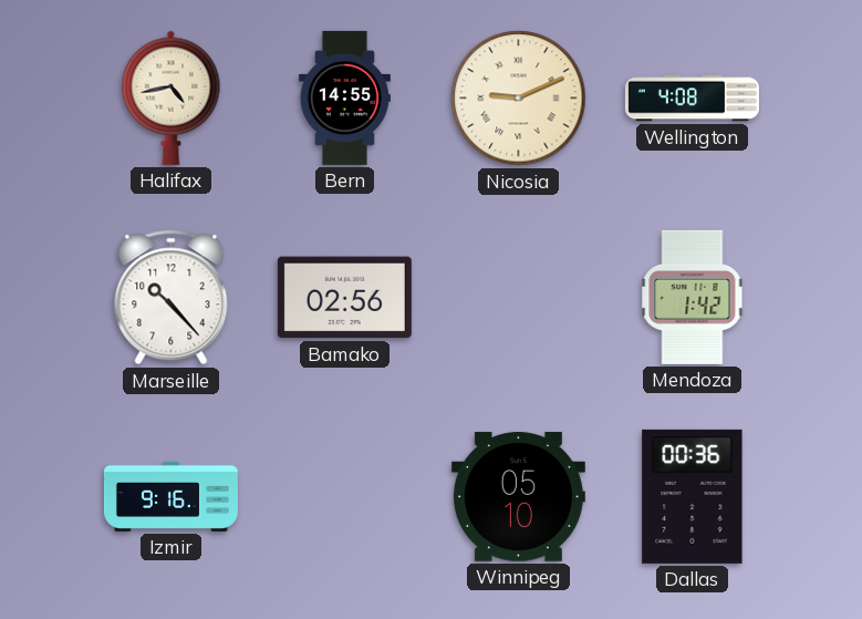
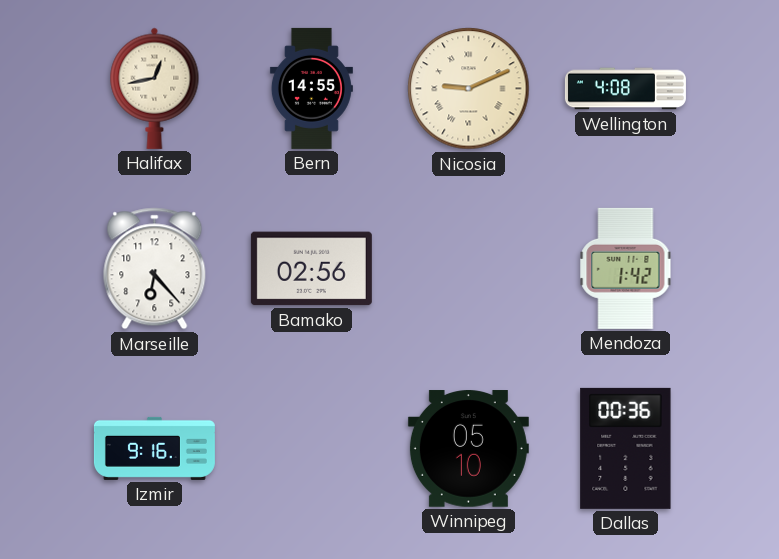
Halifax: 4:43 -> 12:43
Marseille: 10:23 -> 6:23
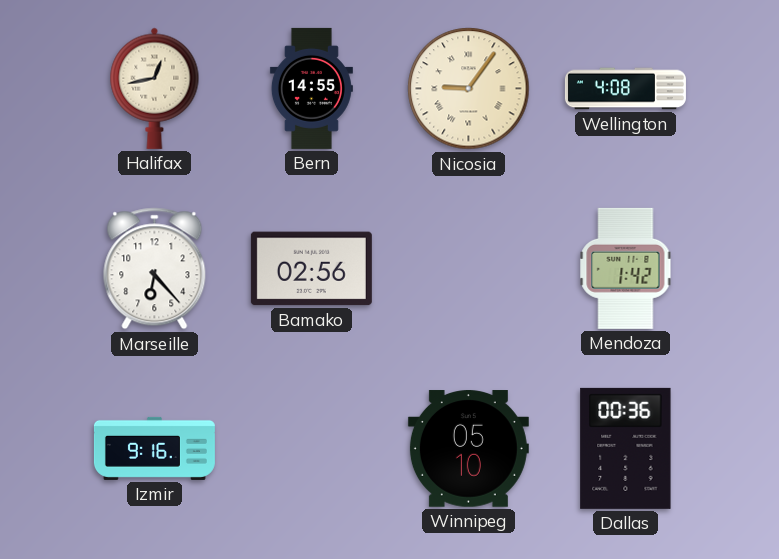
Nicosia: 9:11 -> 9:06
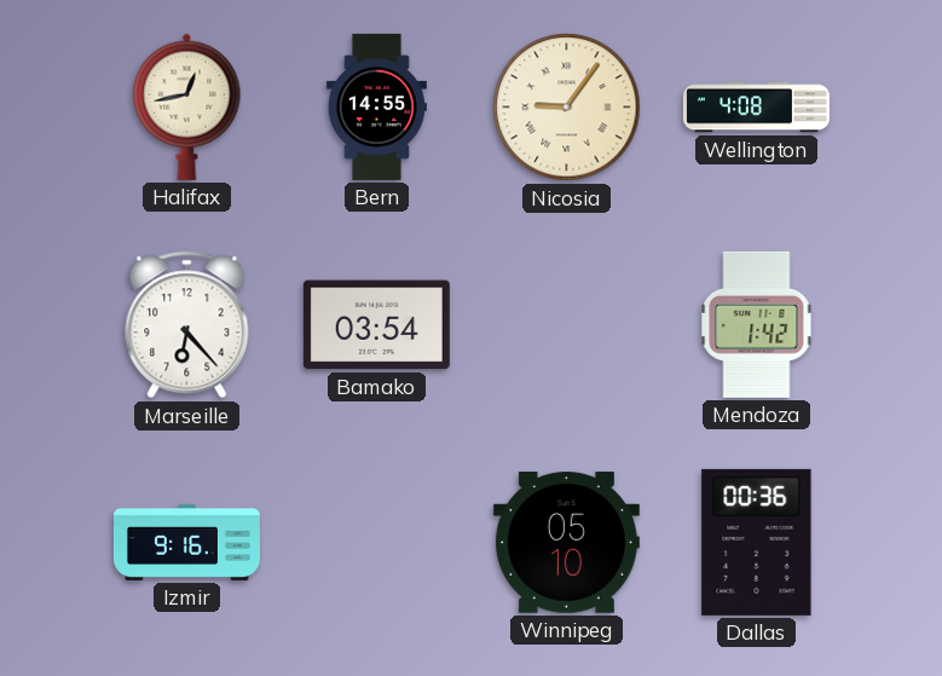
Bamako: 02:56 -> 03:54
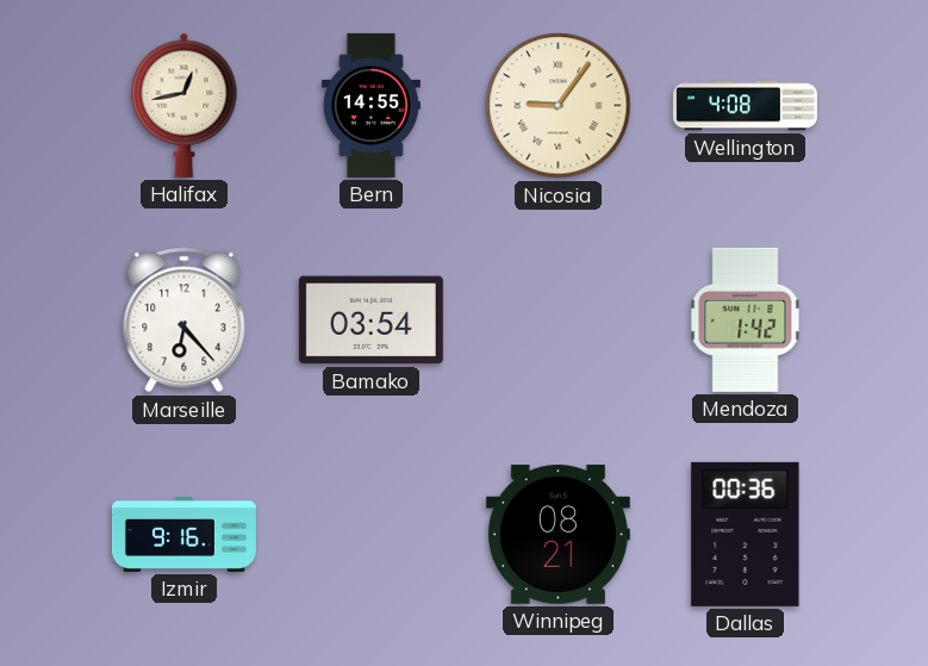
Winnipeg: 05:10 -> 08:21
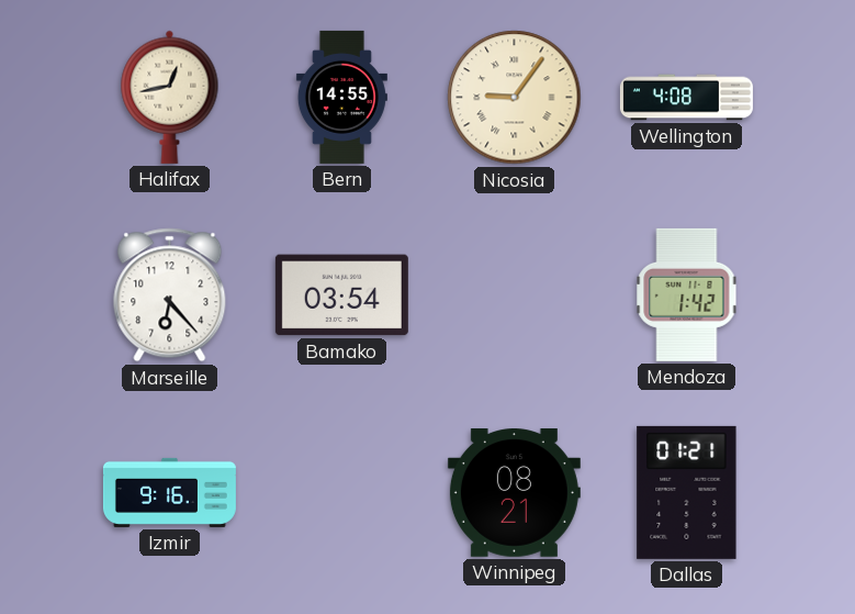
Dallas: 00:36 -> 01:21
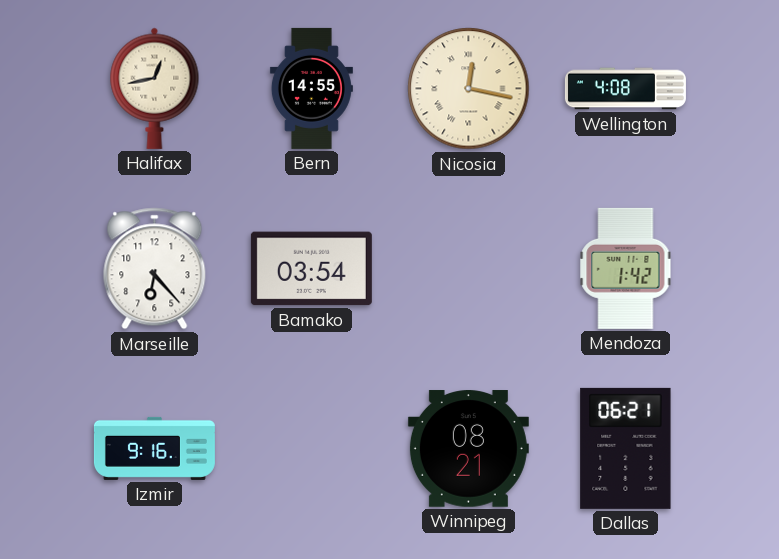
Nicosia: 9:06 -> 12:17
Dallas: 01:21 -> 06:21
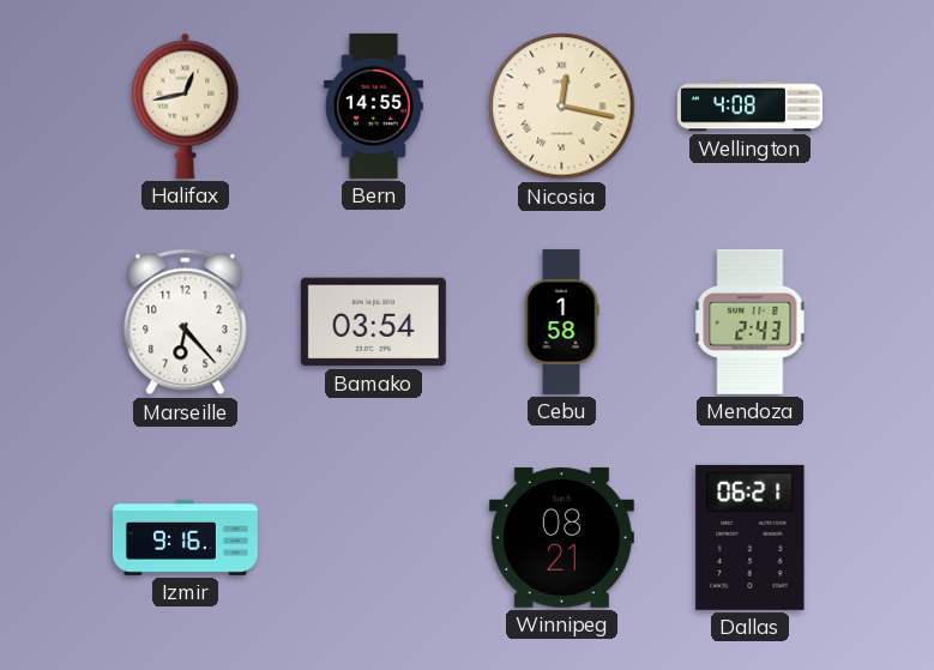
Cebu: none -> 1:58
Mendoza: 1:42 -> 2:43
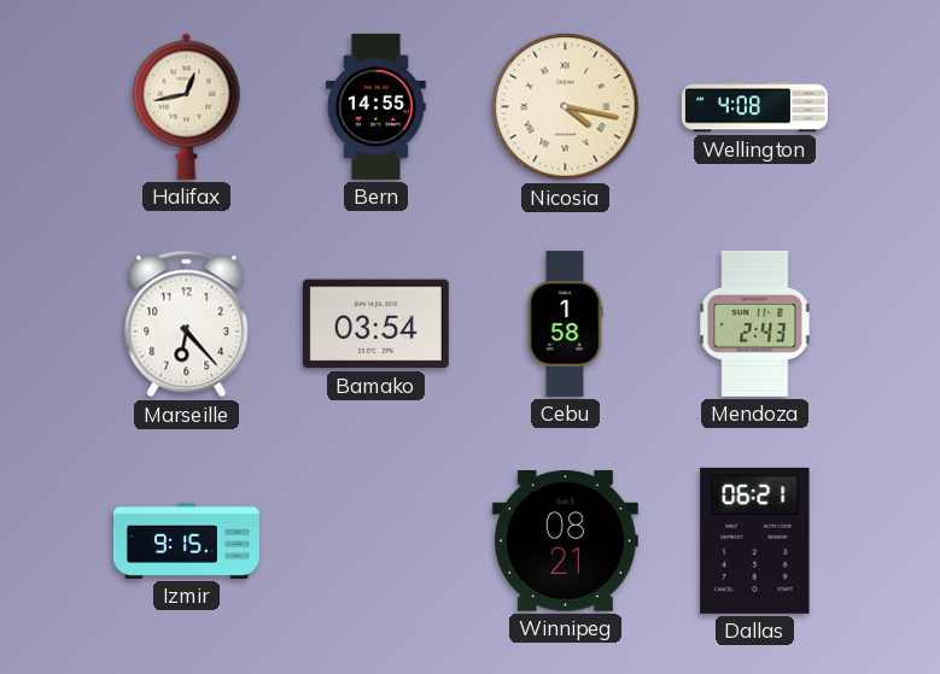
Nicosia: 12:17 -> 4:17
Izmir: 9:16 -> 9:15
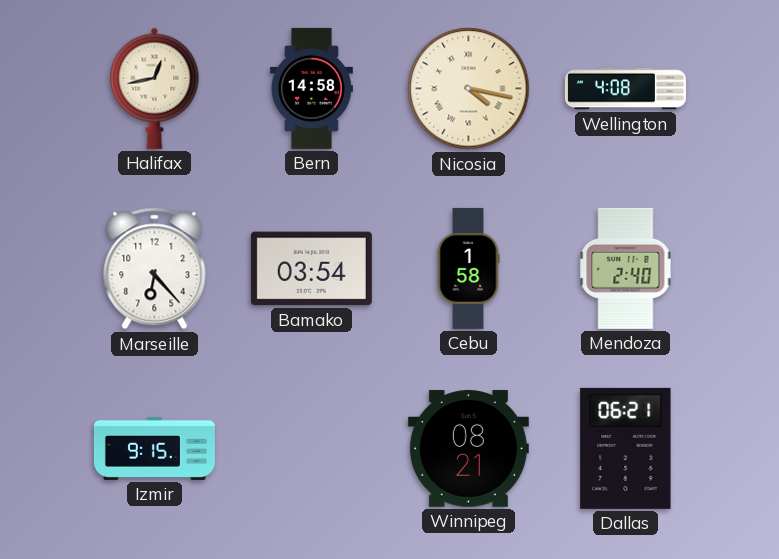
Bern: 14:55 -> 14:58
Mendoza: 2:43 -> 2:40
